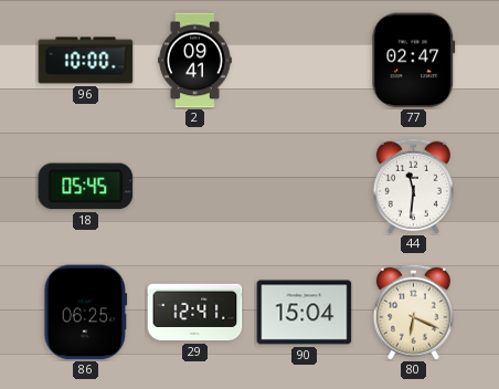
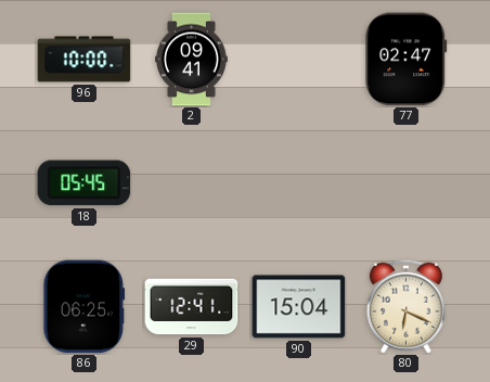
44: 11:31 -> none
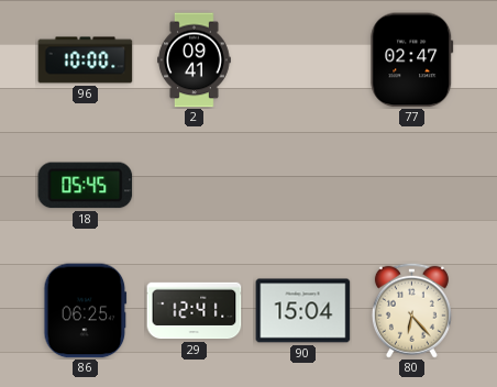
80: 6:19 -> 6:23
